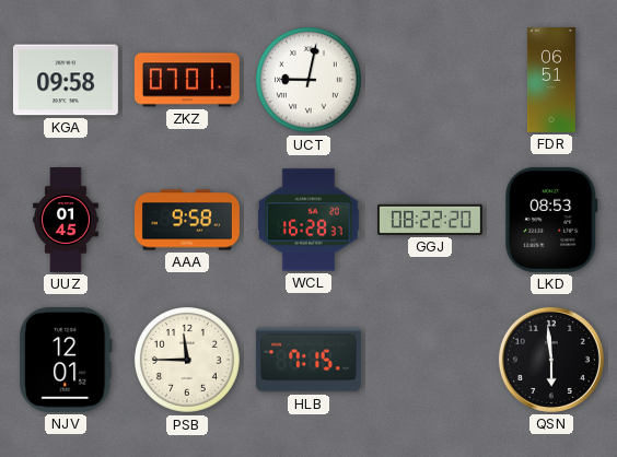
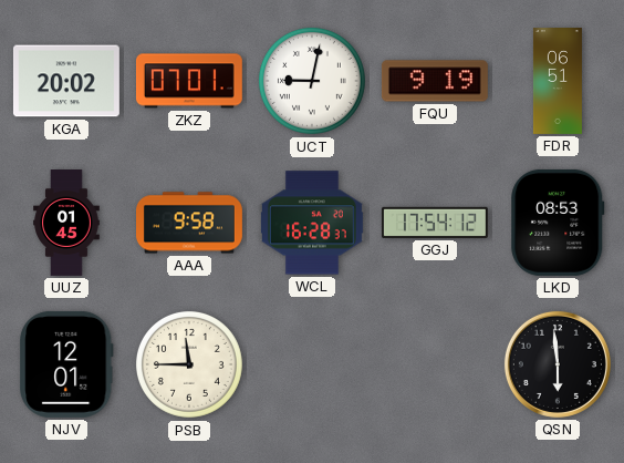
KGA: 09:58 -> 20:02
FQU: none -> 9:19
GGJ: 08:22 -> 17:54
HLB: 7:15 -> none
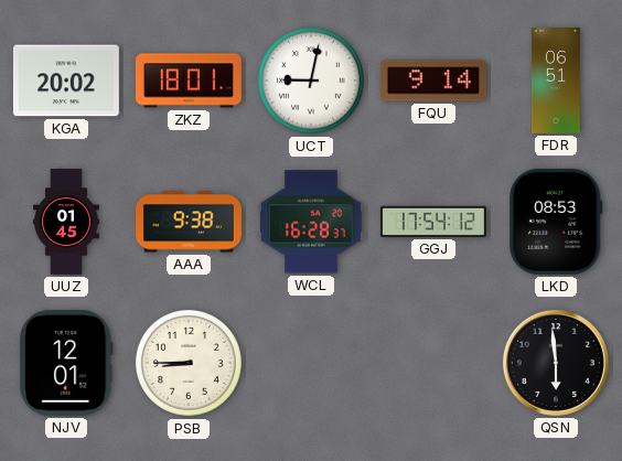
ZKZ: 07:01 -> 18:01
FQU: 9:19 -> 9:14
AAA: 9:58 -> 9:38
PSB: 11:45 -> 8:45
